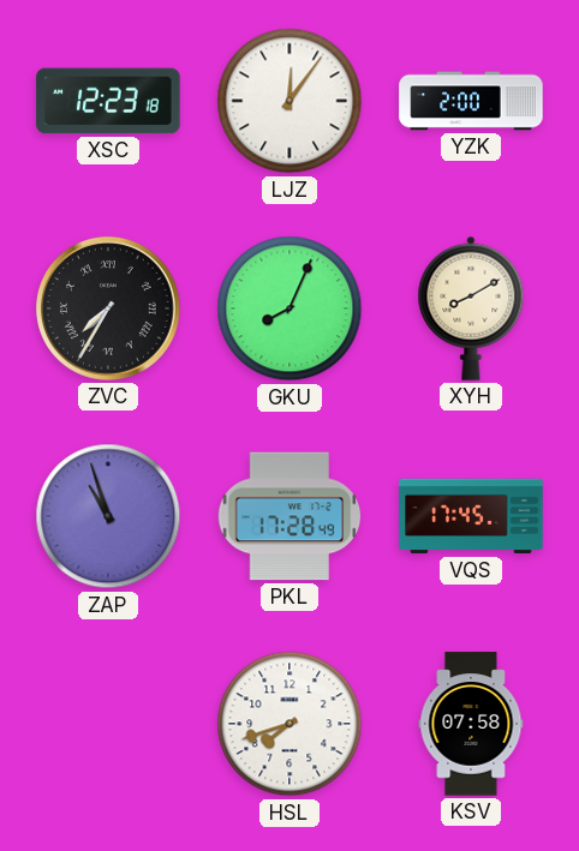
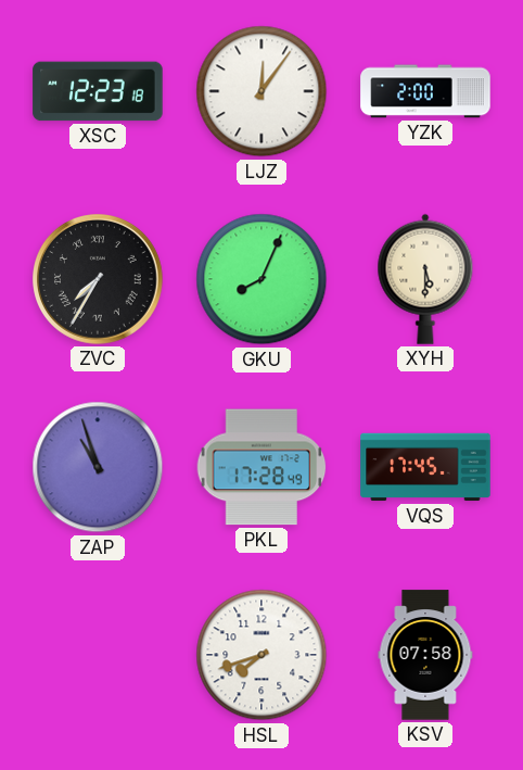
XYH: 8:10 -> 5:30
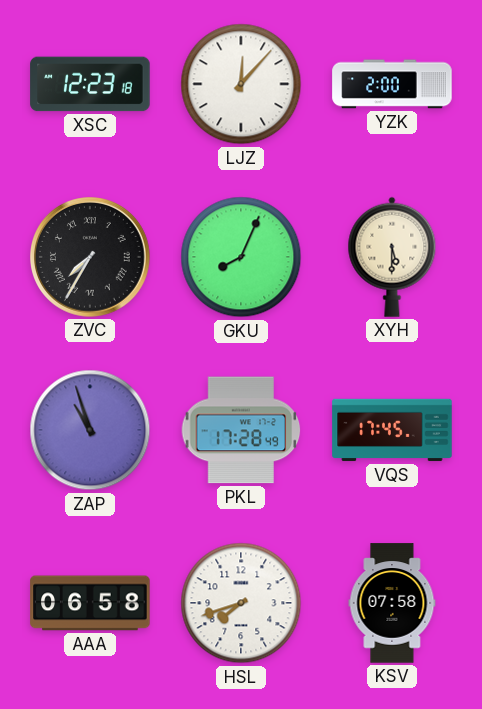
LJZ: 12:06 -> 12:07
AAA: none -> 06:58
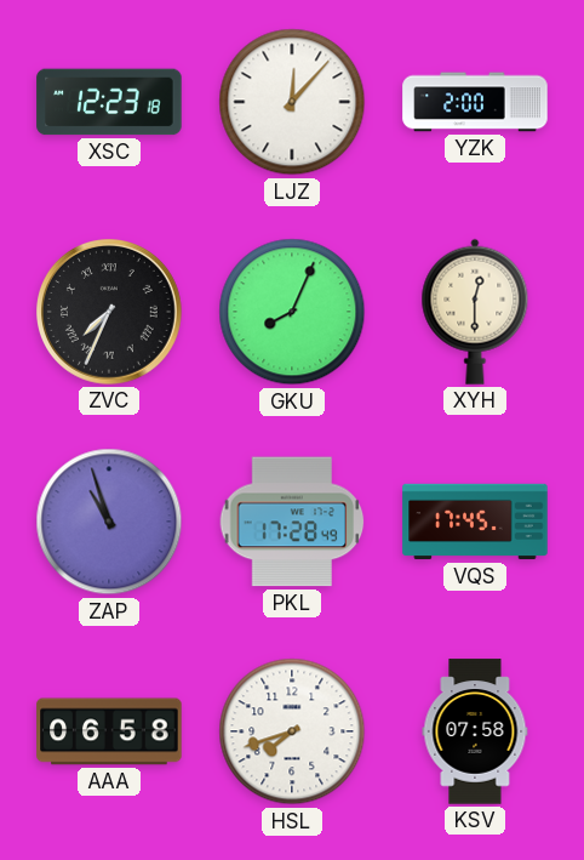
ZVC: 7:35 -> 7:34
XYH: 5:30 -> 12:30
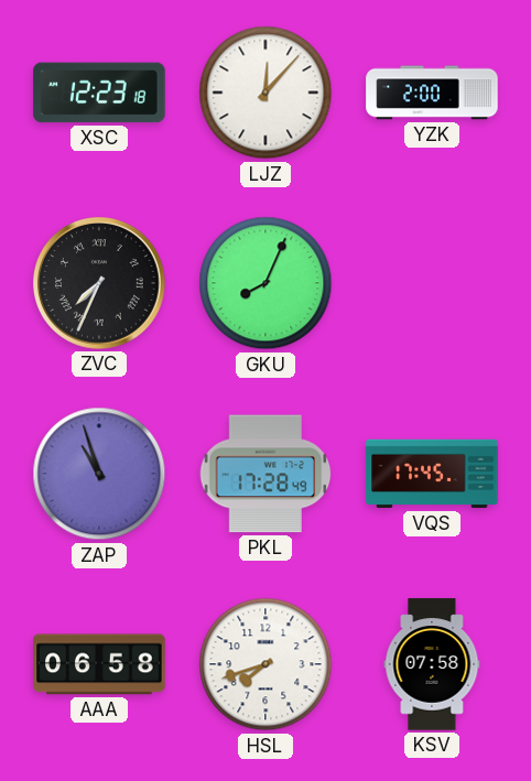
XYH: 12:30 -> none
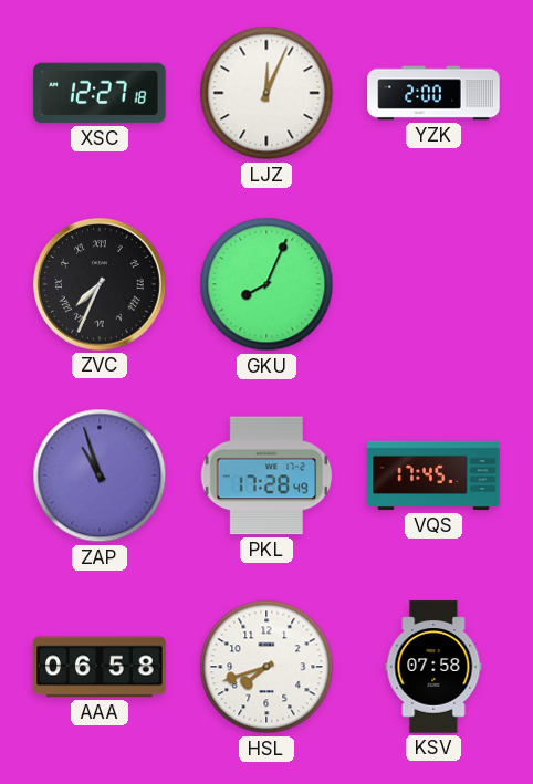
XSC: 12:23 -> 12:27
LJZ: 12:07 -> 12:04
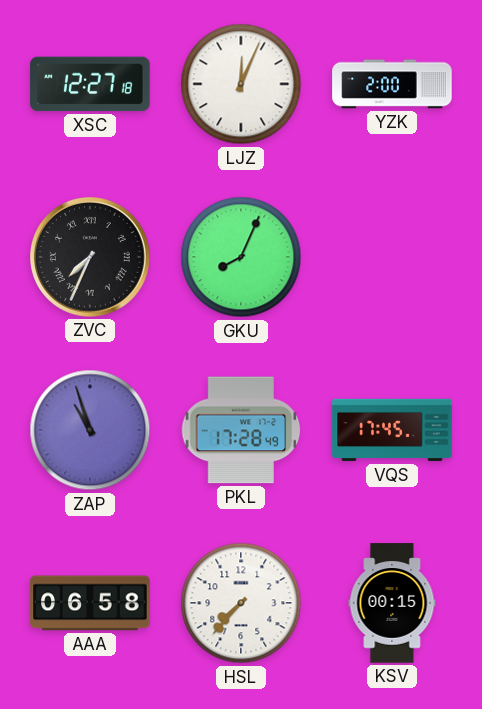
HSL: 7:42 -> 7:37
KSV: 07:58 -> 00:15
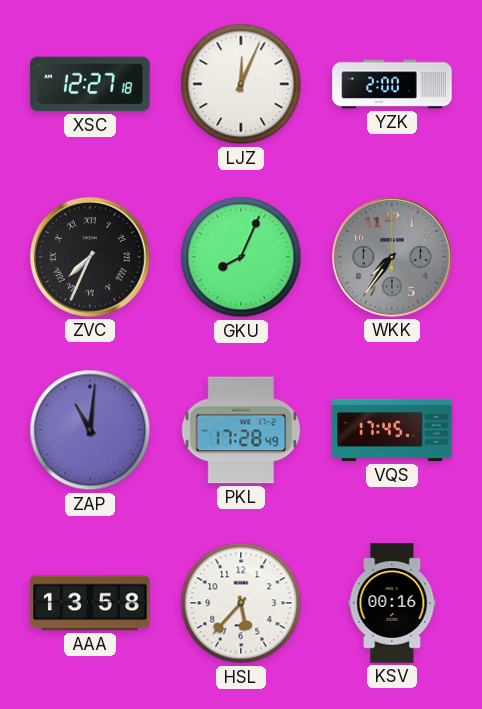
WKK: none -> 7:36
ZAP: 10:57 -> 11:01
AAA: 06:58 -> 13:58
HSL: 7:37 -> 5:37
KSV: 00:15 -> 00:16
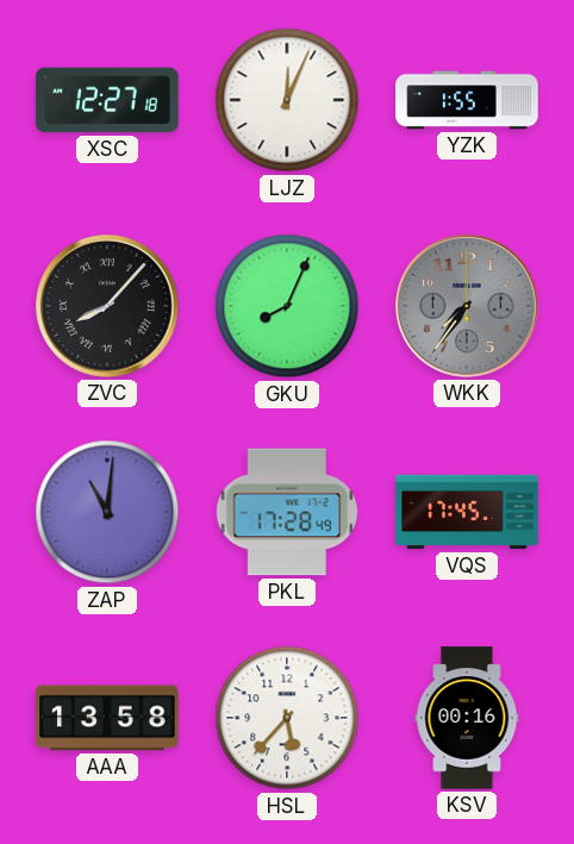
YZK: 2:00 -> 1:55
ZVC: 7:34 -> 8:07
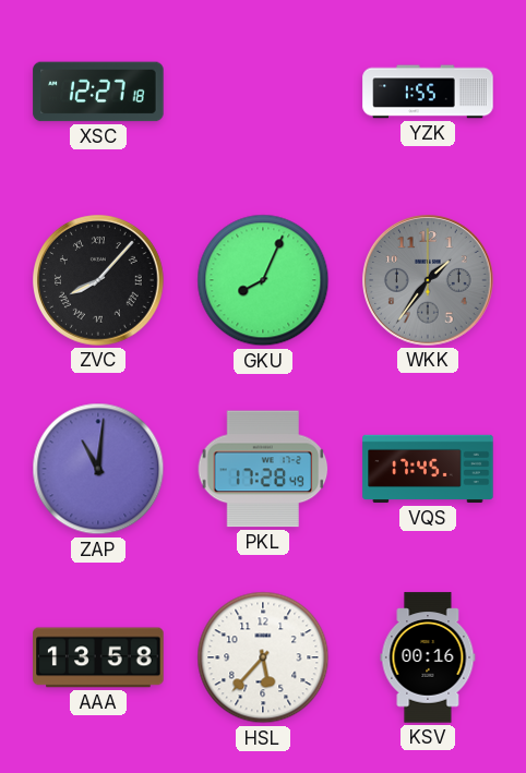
LJZ: 12:04 -> none
WKK: 7:36 -> 1:36
